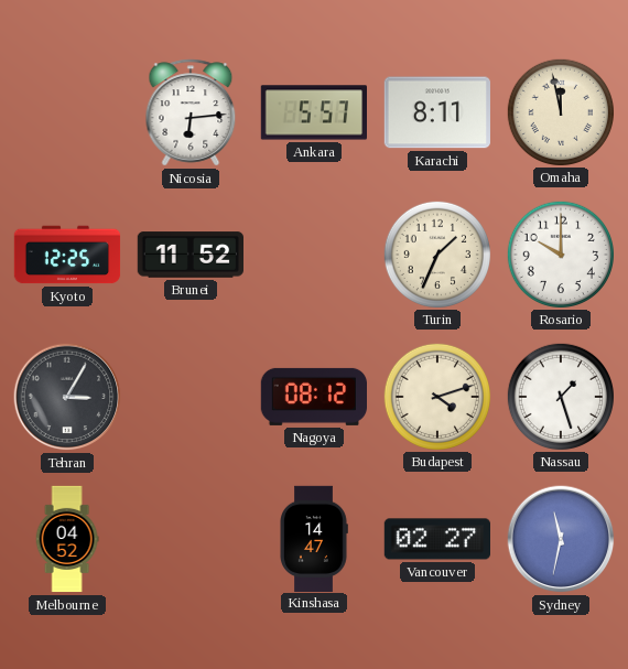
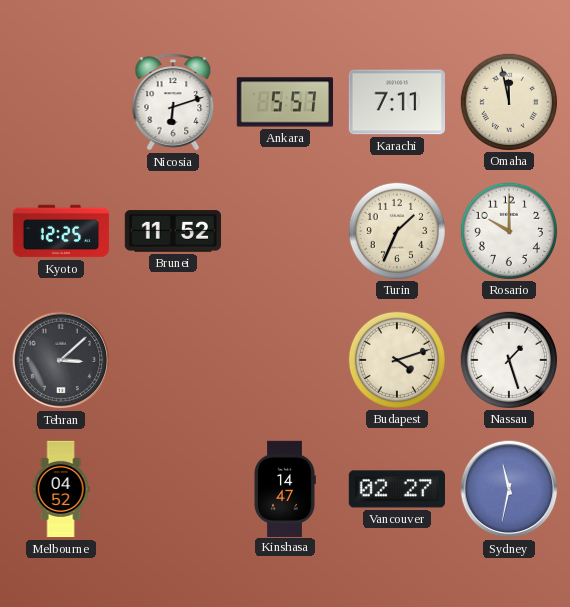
Nicosia: 6:14 -> 6:12
Karachi: 8:11 -> 7:11
Tehran: 3:05 -> 3:08
Nagoya: 08:12 -> none
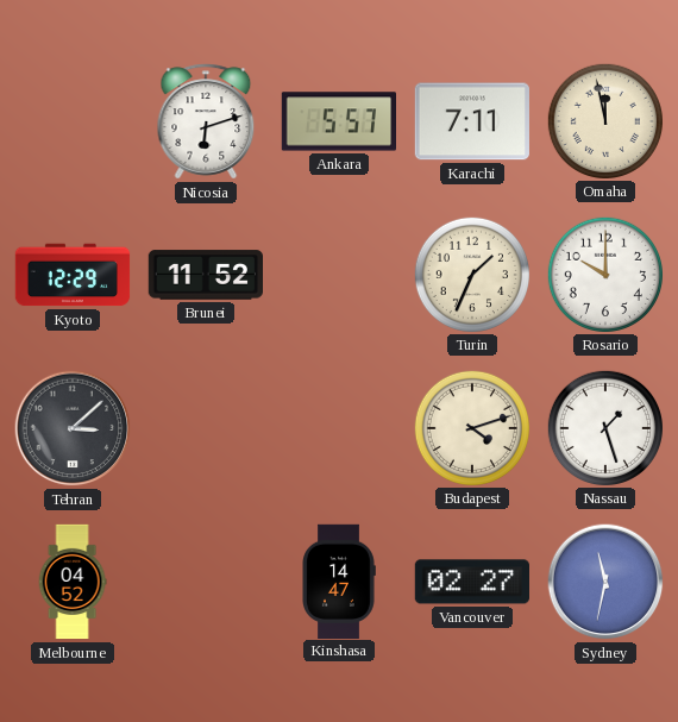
Kyoto: 12:25 -> 12:29
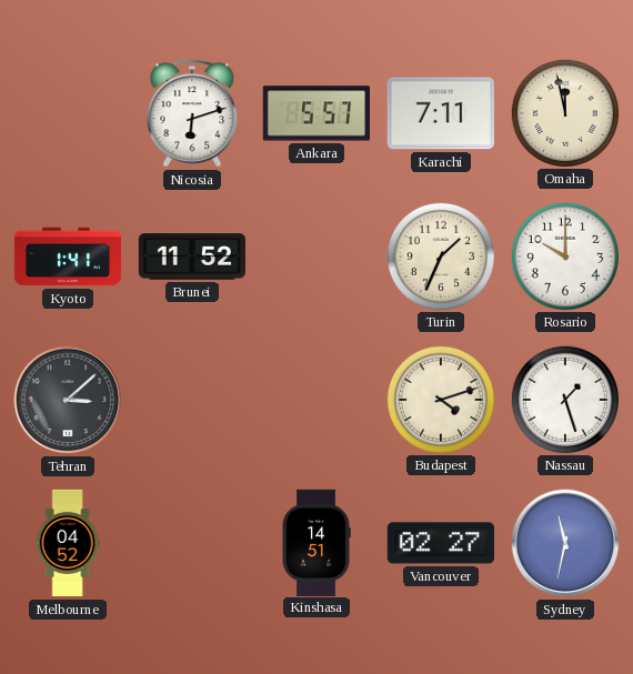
Kyoto: 12:29 -> 1:41
Kinshasa: 14:47 -> 14:51
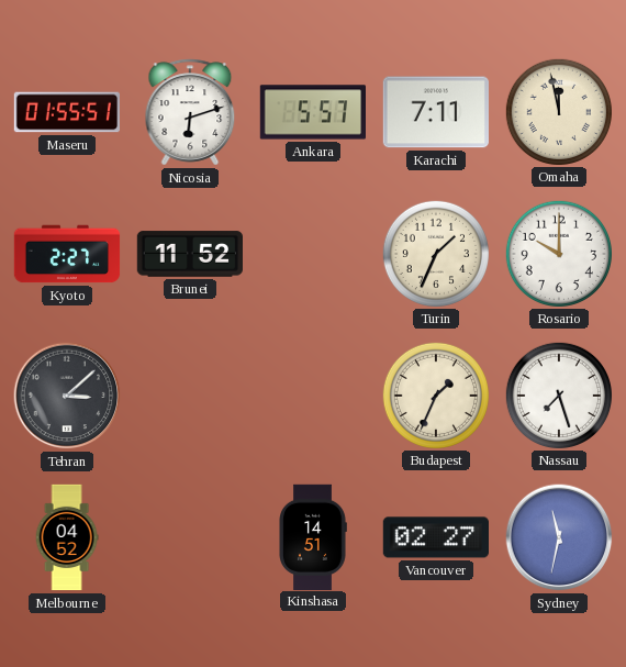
Maseru: none -> 01:55
Kyoto: 1:41 -> 2:27
Budapest: 4:12 -> 1:34
Nassau: 1:27 -> 7:27
